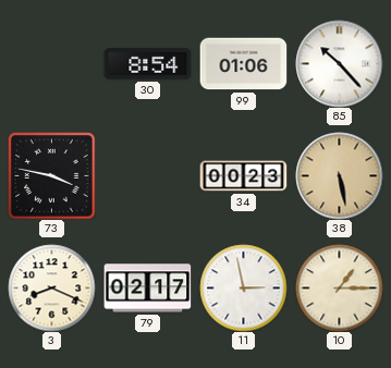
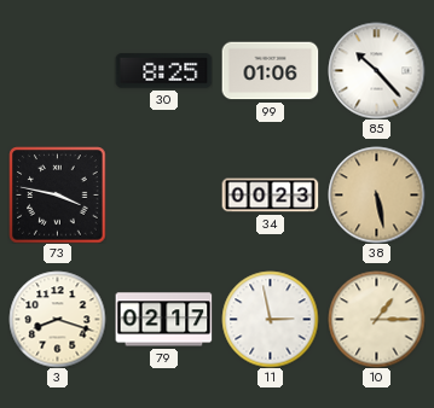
30: 8:54 -> 8:25
3: 8:19 -> 8:18
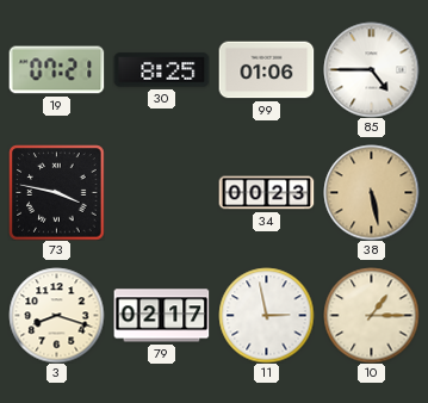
19: none -> 07:21
85: 10:23 -> 4:45
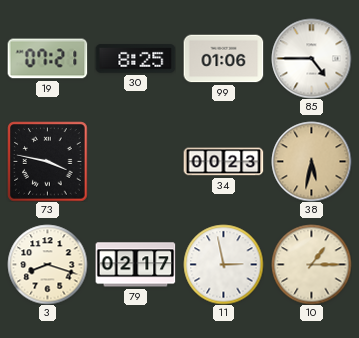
38: 5:28 -> 5:32
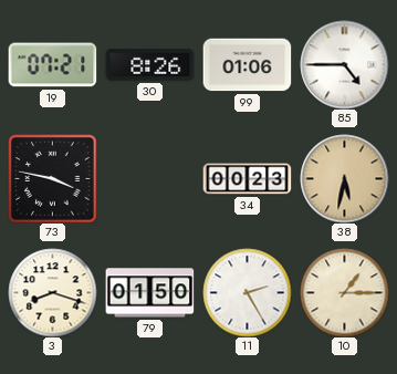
30: 8:25 -> 8:26
79: 02:17 -> 01:50
11: 2:58 -> 2:25
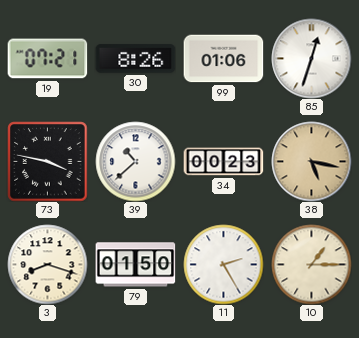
85: 4:45 -> 12:33
39: none -> 10:38
38: 5:32 -> 5:17
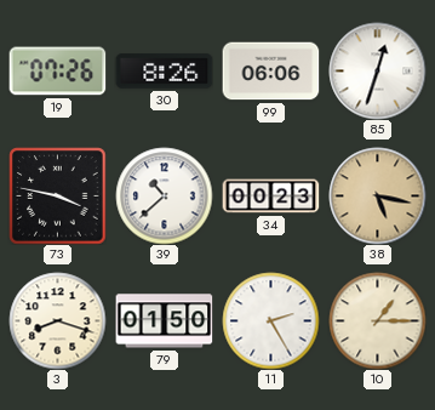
19: 07:21 -> 07:26
99: 01:06 -> 06:06
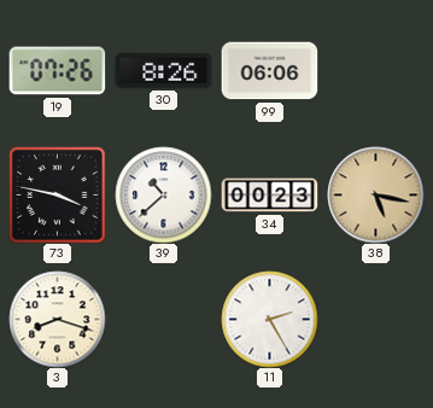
85: 12:33 -> none
79: 01:50 -> none
10: 1:15 -> none
